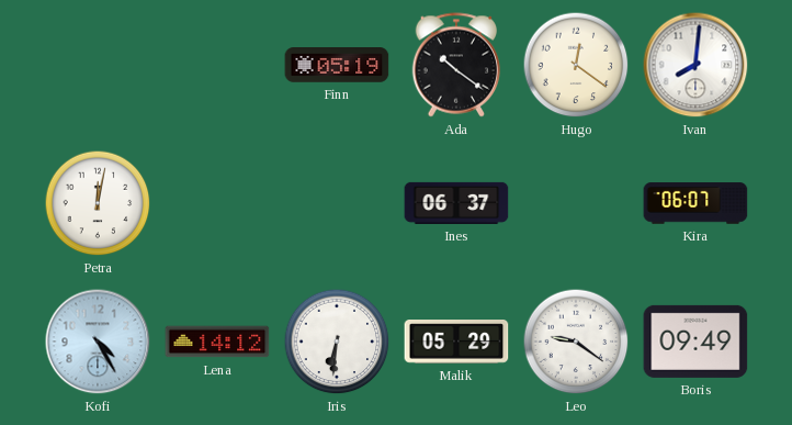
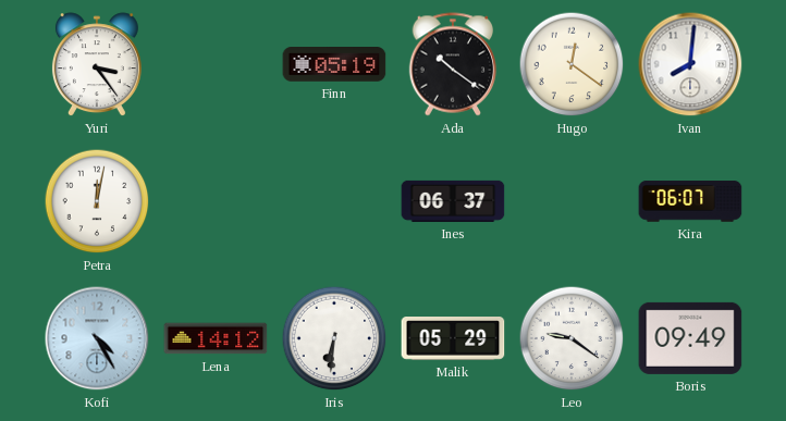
Yuri: none -> 3:24
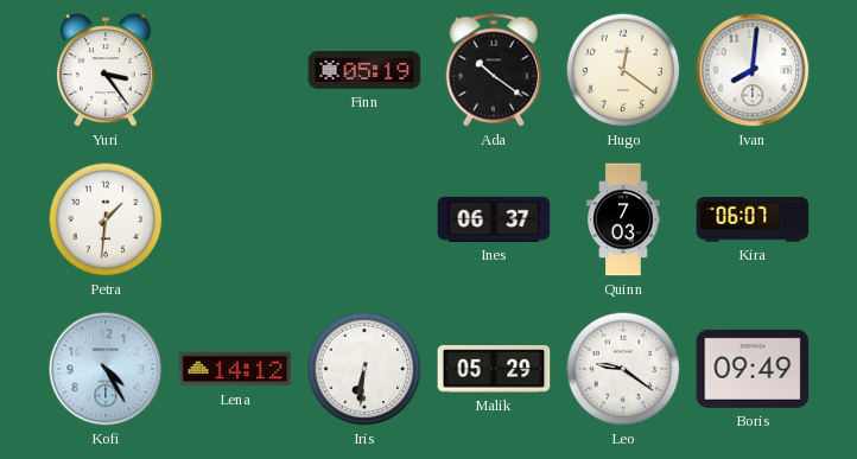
Petra: 12:02 -> 1:31
Quinn: none -> 7:03
